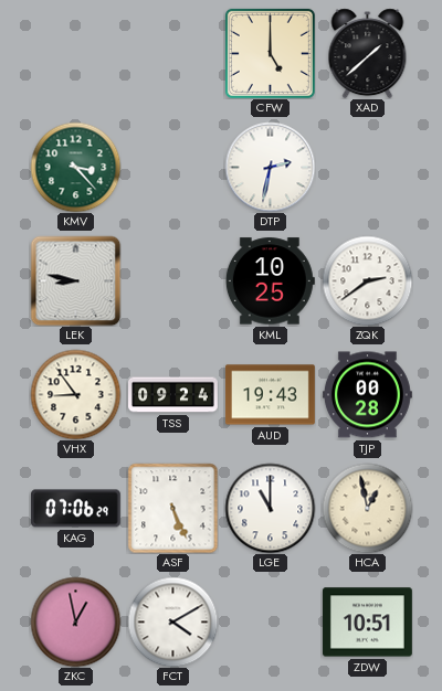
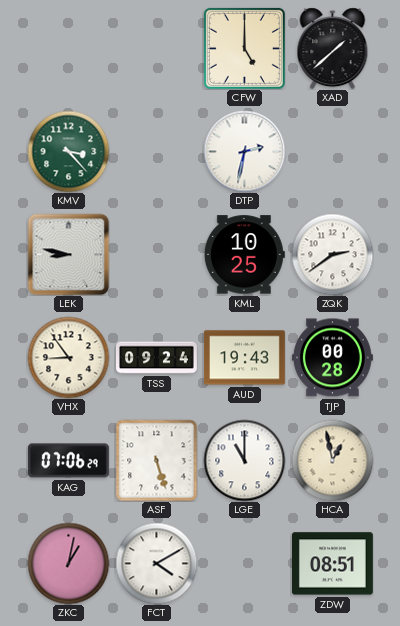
ASF: 5:26 -> 5:27
ZKC: 12:58 -> 1:02
ZDW: 10:51 -> 08:51
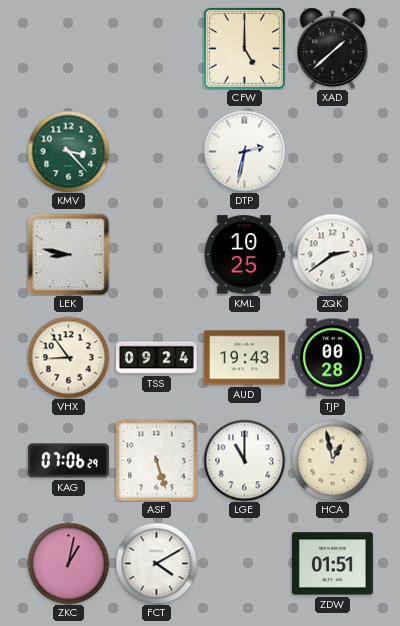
ZDW: 08:51 -> 01:51
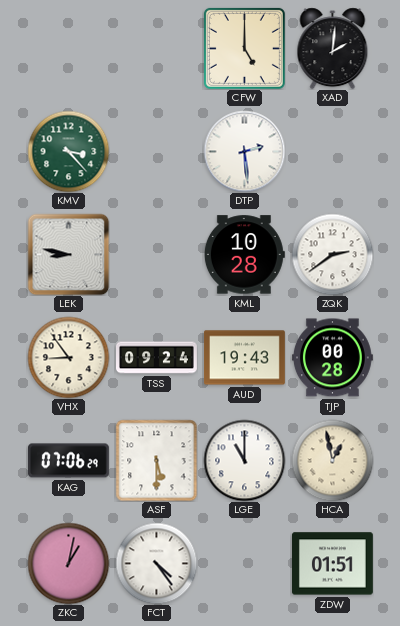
XAD: 1:38 -> 2:01
DTP: 2:32 -> 2:29
KML: 10:25 -> 10:28
ASF: 5:27 -> 5:30
FCT: 4:10 -> 4:24
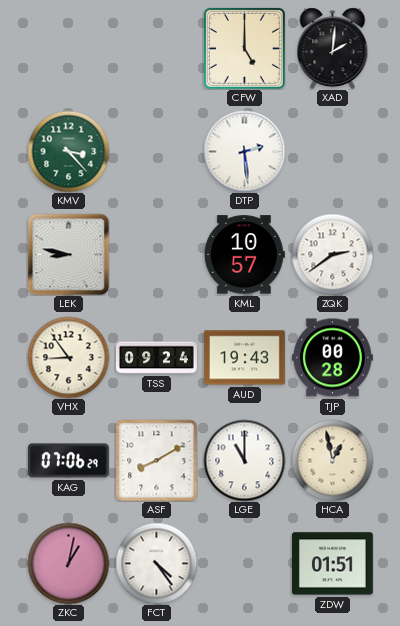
KML: 10:28 -> 10:57
ASF: 5:30 -> 8:10
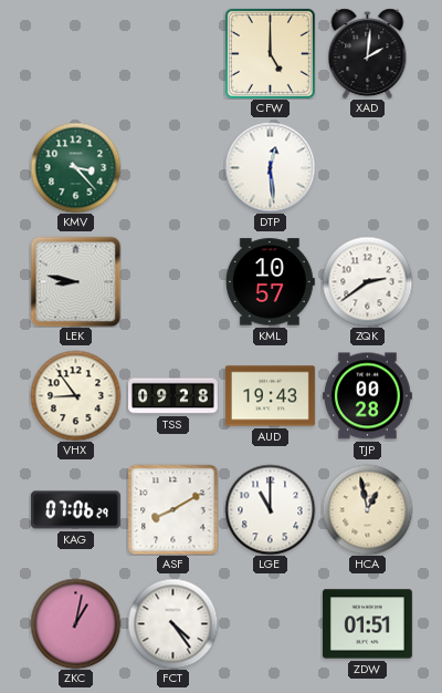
DTP: 2:29 -> 12:29
TSS: 09:24 -> 09:28
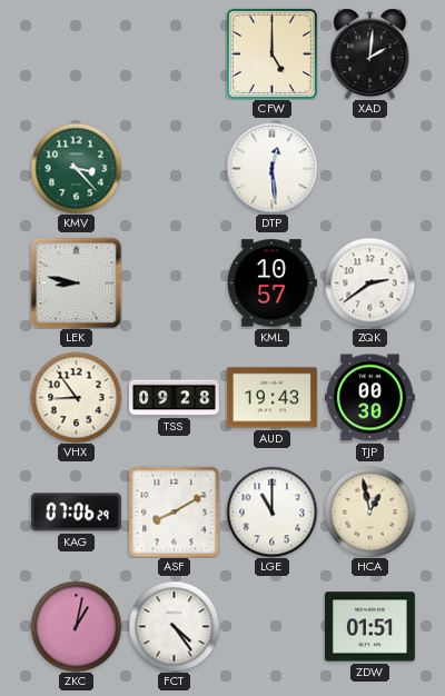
TJP: 00:28 -> 00:30
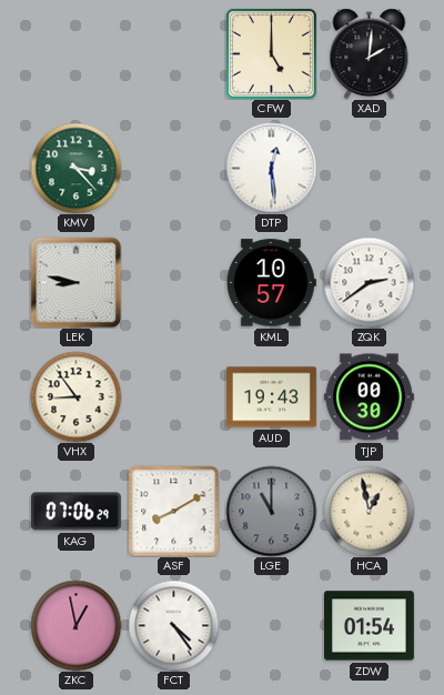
TSS: 09:28 -> none
LGE dial: white -> grey
ZKC: 1:02 -> 12:58
ZDW: 01:51 -> 01:54
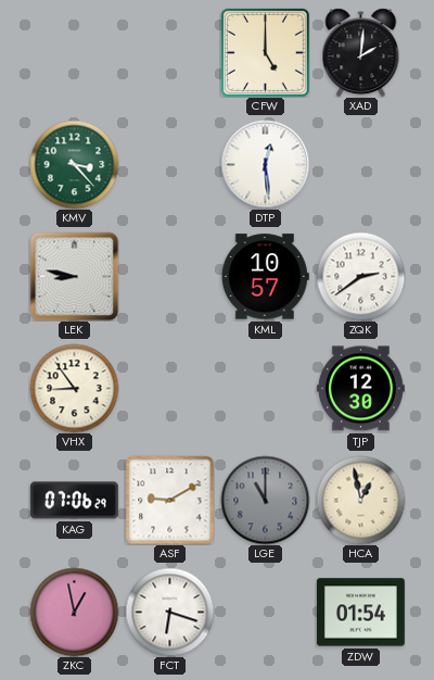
AUD: 19:43 -> none
TJP: 00:30 -> 12:30
ASF: 8:10 -> 9:10
FCT: 4:24 -> 6:18
